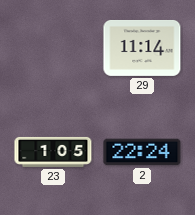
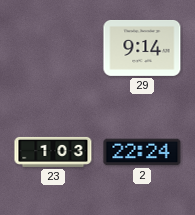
29: 11:14 -> 9:14
23: 1:05 -> 1:03
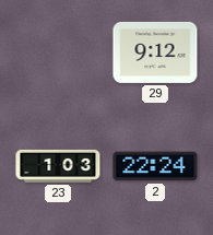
29: 9:14 -> 9:12
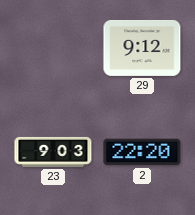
23: 1:03 -> 9:03
2: 22:24 -> 22:20
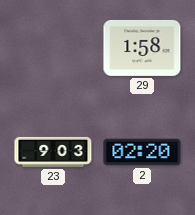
29: 9:12 -> 1:58
2: 22:20 -> 02:20
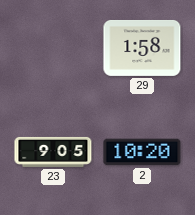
23: 9:03 -> 9:05
2: 02:20 -> 10:20
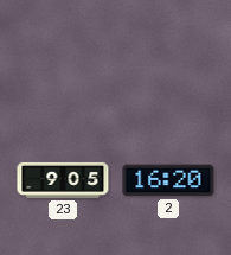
29: 1:58 -> none
2: 10:20 -> 16:20
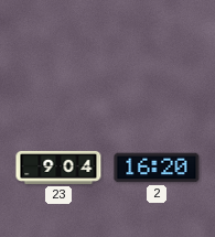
23: 9:05 -> 9:04
